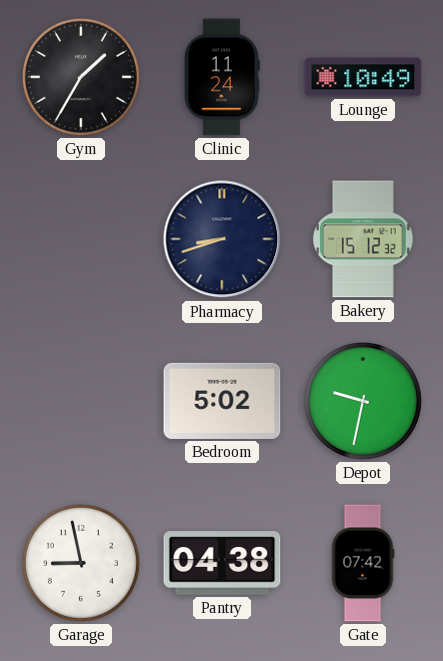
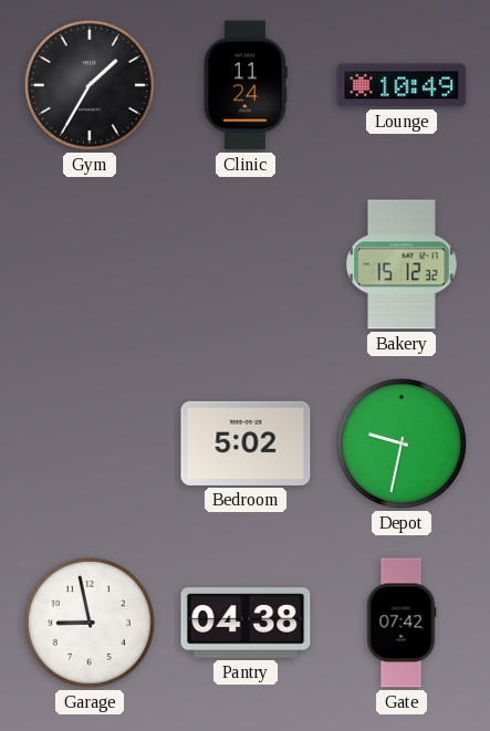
Pharmacy: 8:42 -> none
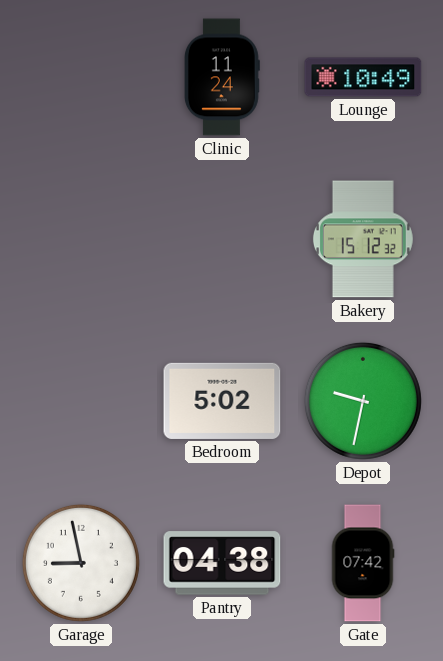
Gym: 1:35 -> none
